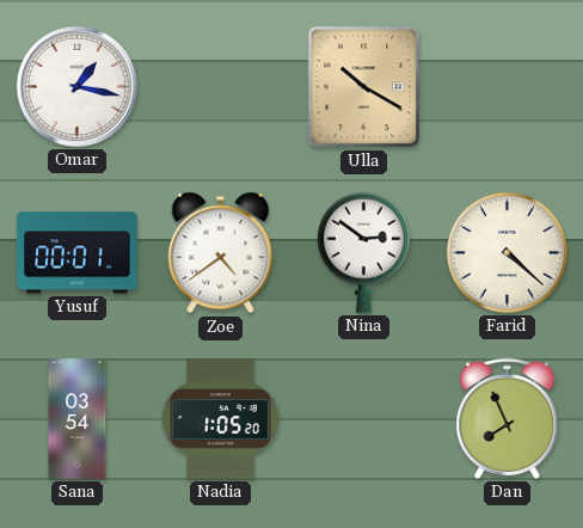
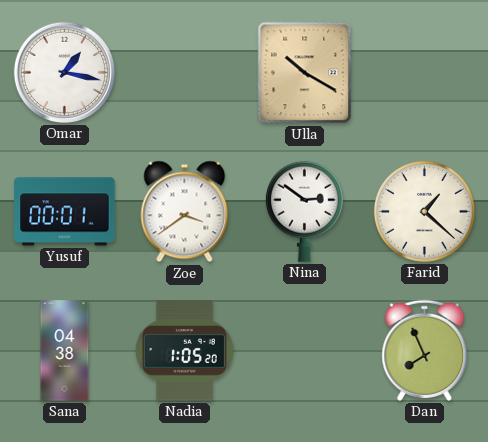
Zoe: 4:39 -> 3:39
Farid: 4:22 -> 1:22
Sana: 03:54 -> 04:38
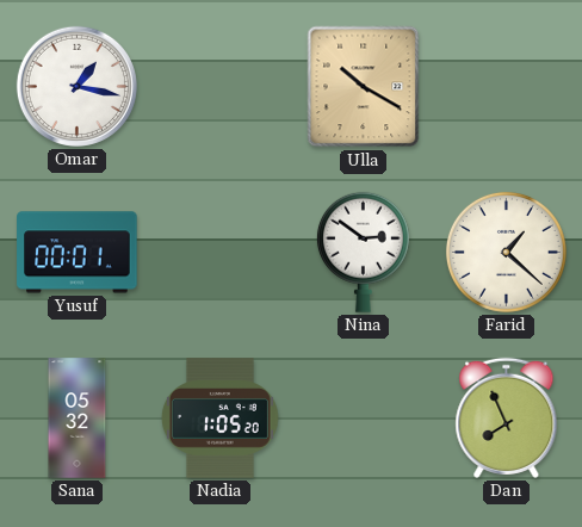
Zoe: 3:39 -> none
Sana: 04:38 -> 05:32
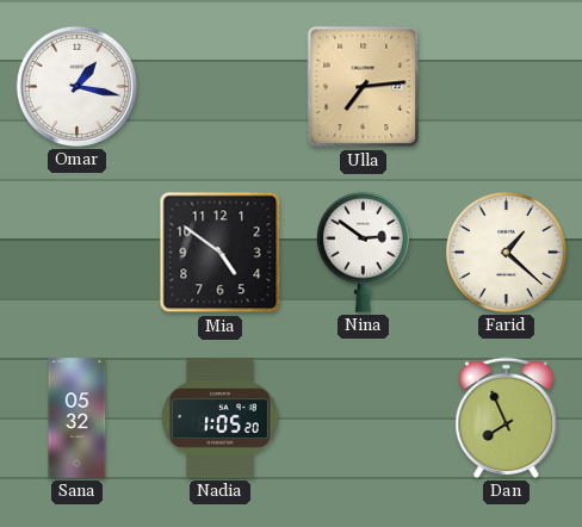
Ulla: 10:20 -> 7:14
Yusuf: 00:01 -> none
Mia: none -> 4:51
